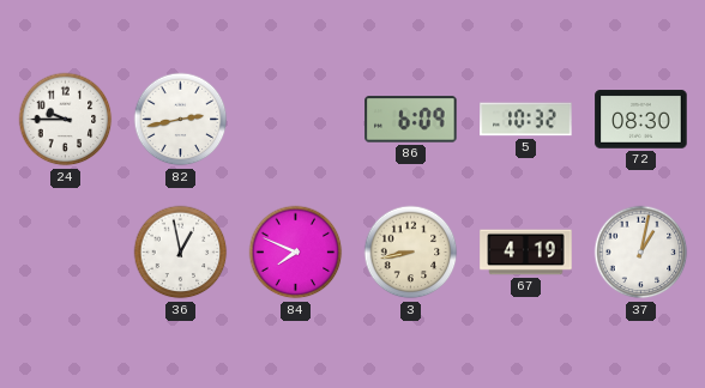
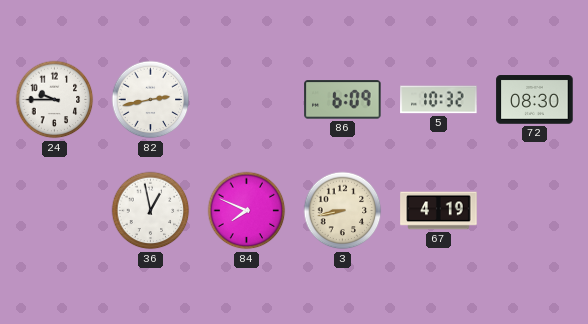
37: 1:02 -> none
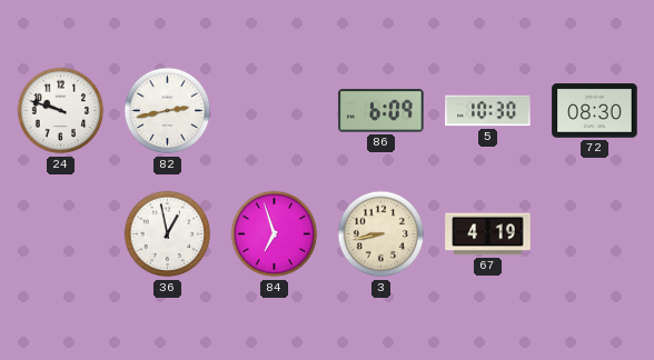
24: 9:45 -> 9:48
5: 10:32 -> 10:30
84: 7:49 -> 6:57
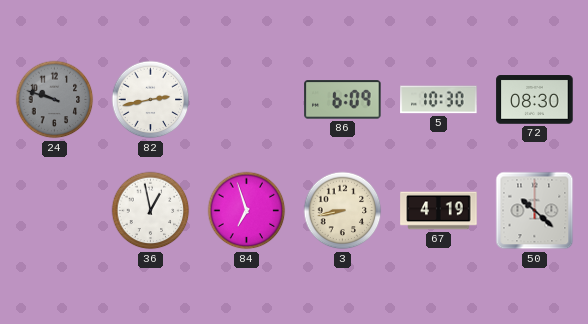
24 dial: white -> grey
50: none -> 10:22
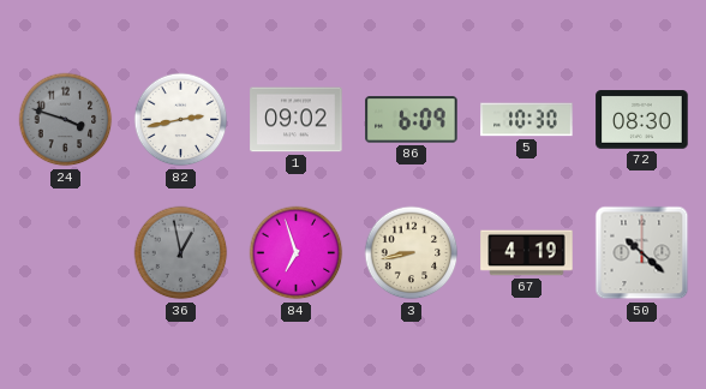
24: 9:48 -> 3:48
1: none -> 09:02
36 dial: white -> grey
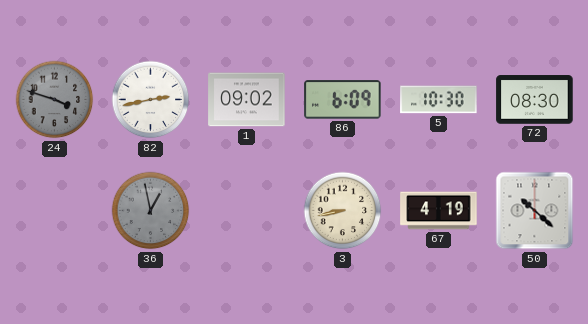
84: 6:57 -> none
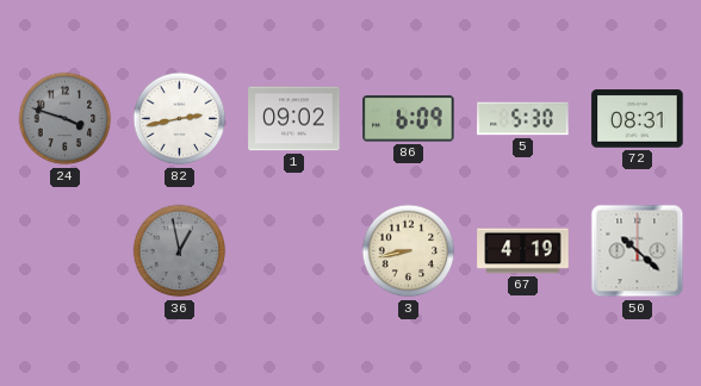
5: 10:30 -> 5:30
72: 08:30 -> 08:31
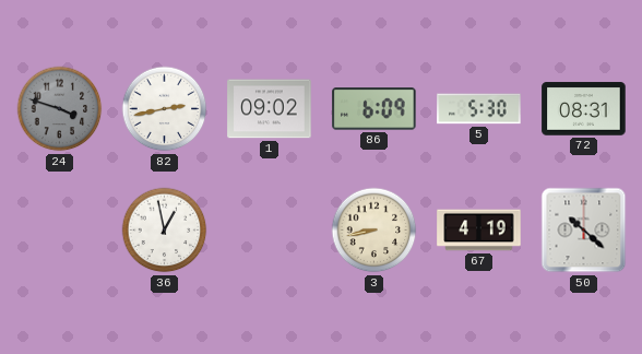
36 dial: grey -> white
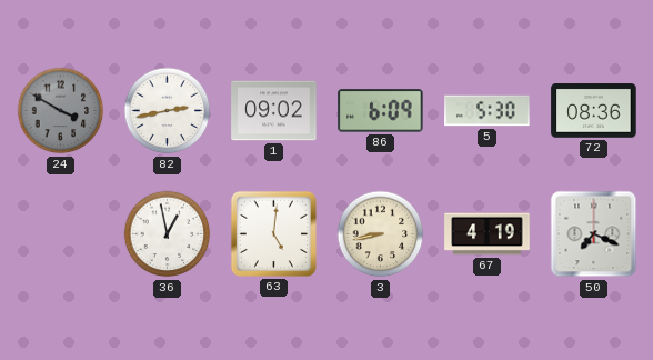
24: 3:48 -> 3:50
72: 08:31 -> 08:36
63: none -> 5:01
50: 10:22 -> 7:19
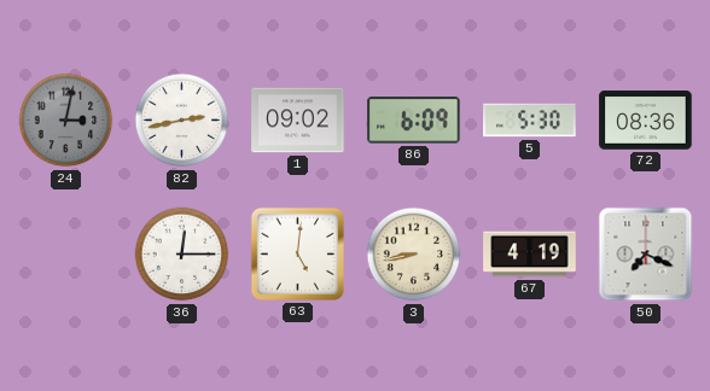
24: 3:50 -> 3:02
36: 12:58 -> 12:15
